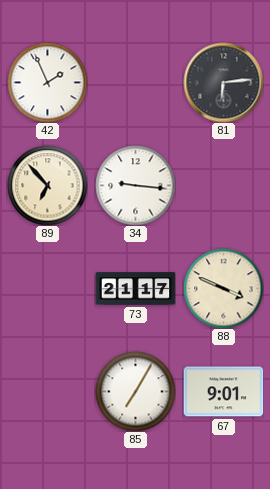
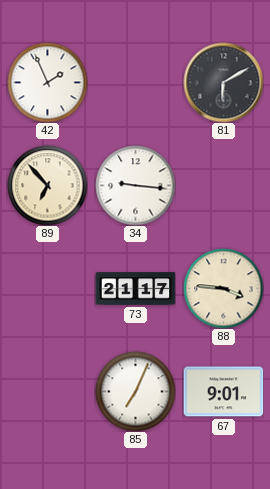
81: 6:14 -> 6:10
88: 3:49 -> 3:46
85: 7:05 -> 7:04
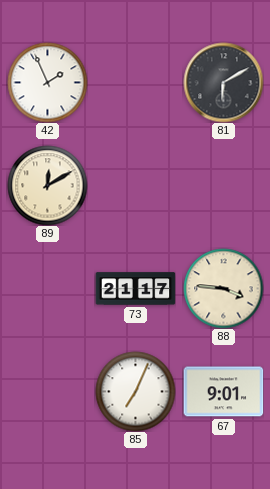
89: 6:53 -> 12:10
34: 9:16 -> none
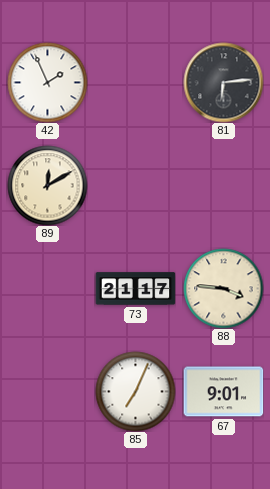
81: 6:10 -> 6:14
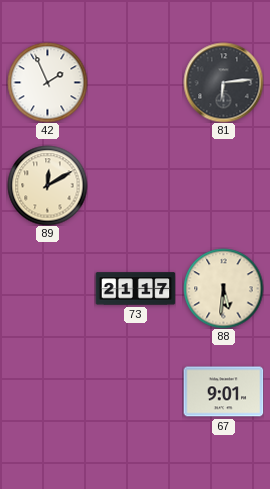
88: 3:46 -> 5:31
85: 7:04 -> none
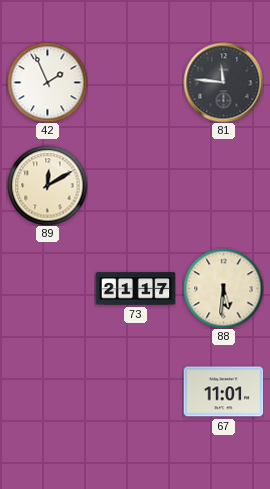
81: 6:14 -> 11:46
67: 9:01 -> 11:01
